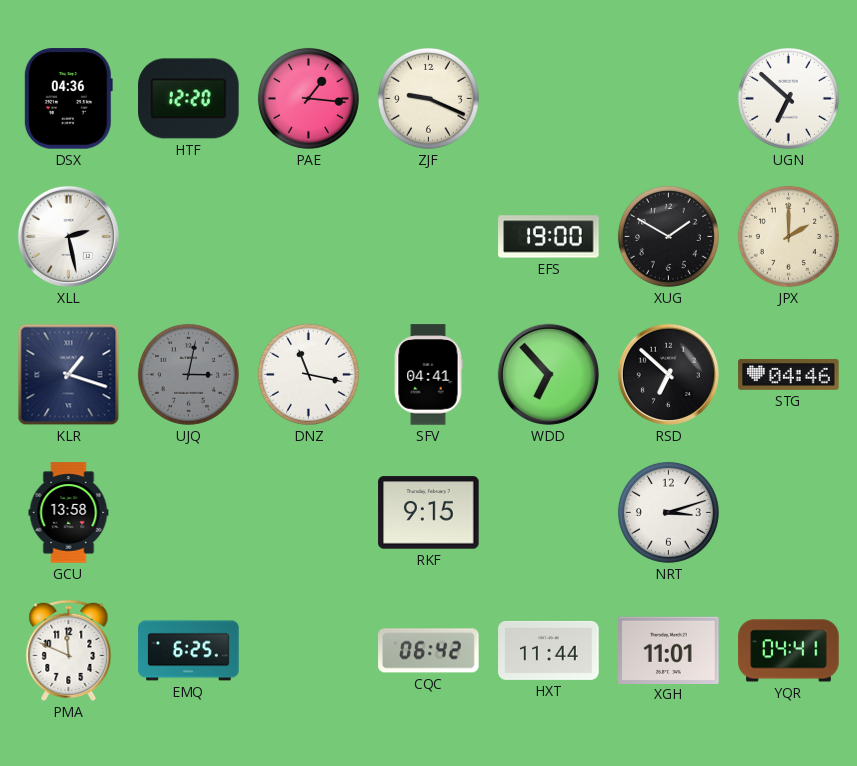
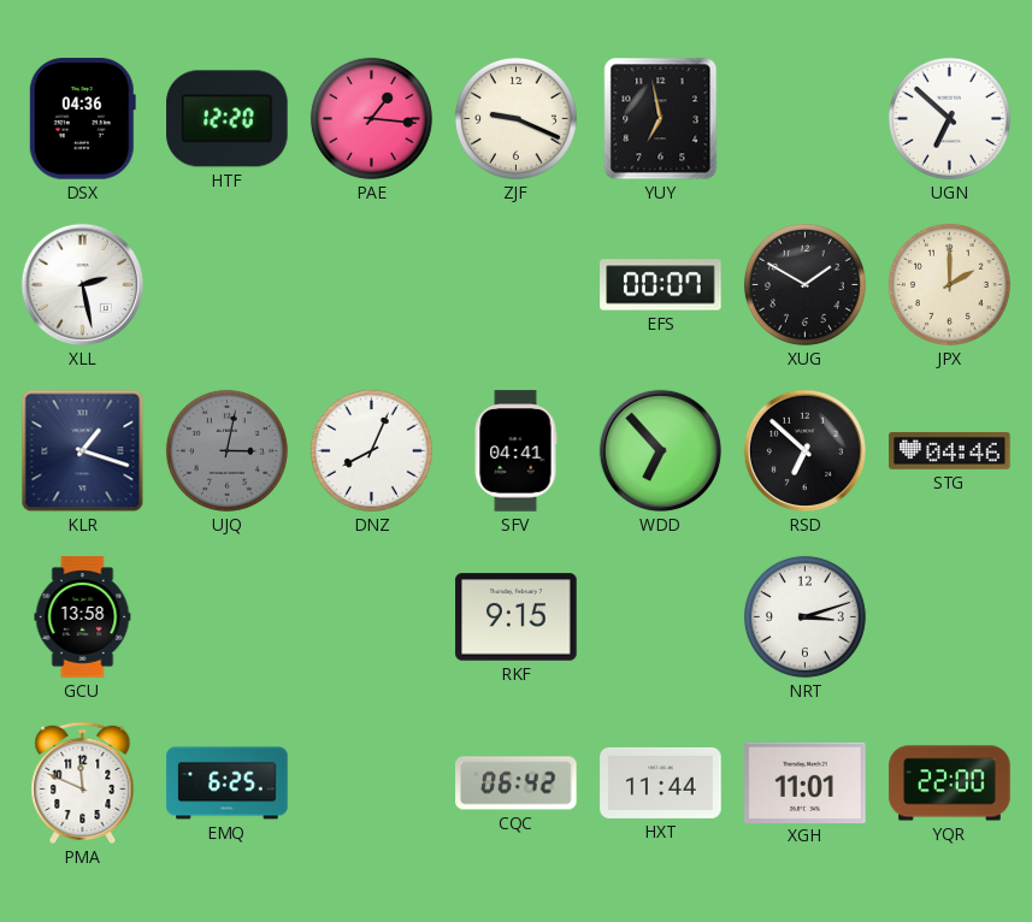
YUY: none -> 6:58
EFS: 19:00 -> 00:07
DNZ: 11:17 -> 8:04
YQR: 04:41 -> 22:00
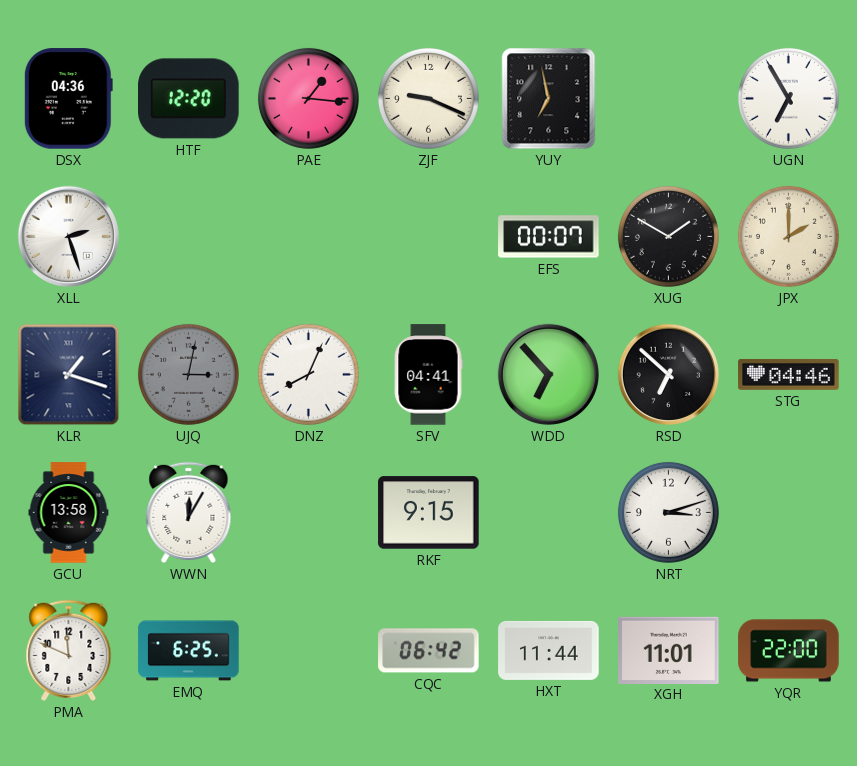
UGN: 6:52 -> 6:55
XLL: 2:28 -> 2:27
WWN: none -> 12:05
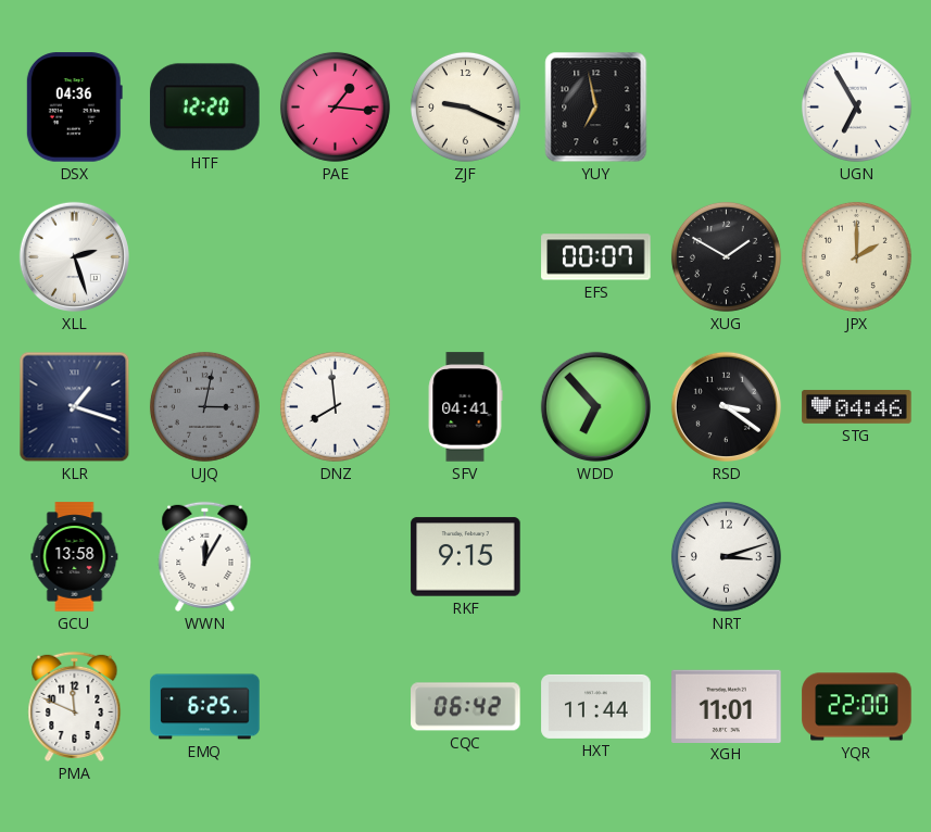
DNZ: 8:04 -> 7:59
RSD: 6:52 -> 3:21
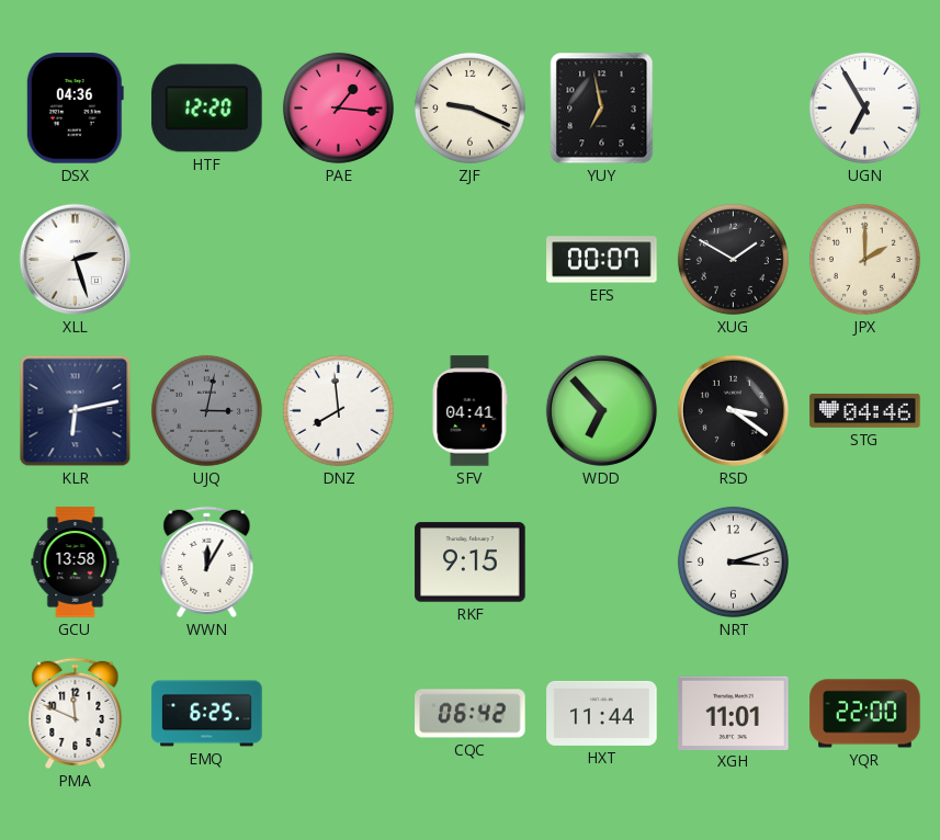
KLR: 1:18 -> 6:13
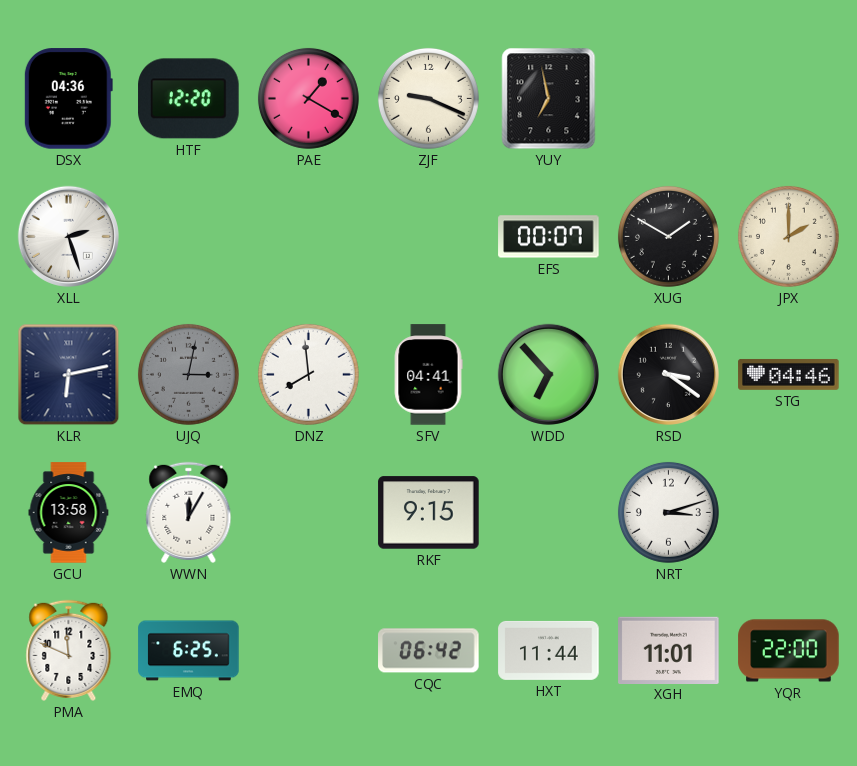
PAE: 1:16 -> 1:20
UGN: 6:55 -> none
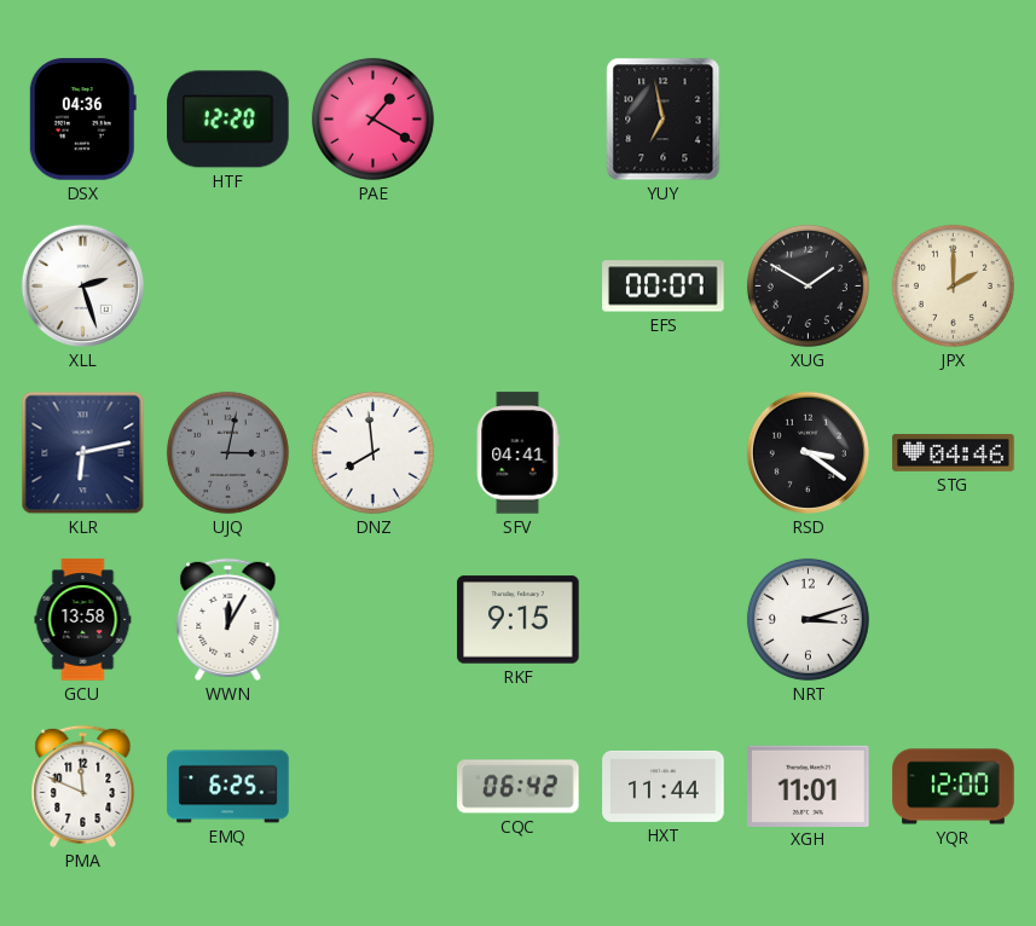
ZJF: 9:19 -> none
WDD: 6:53 -> none
YQR: 22:00 -> 12:00
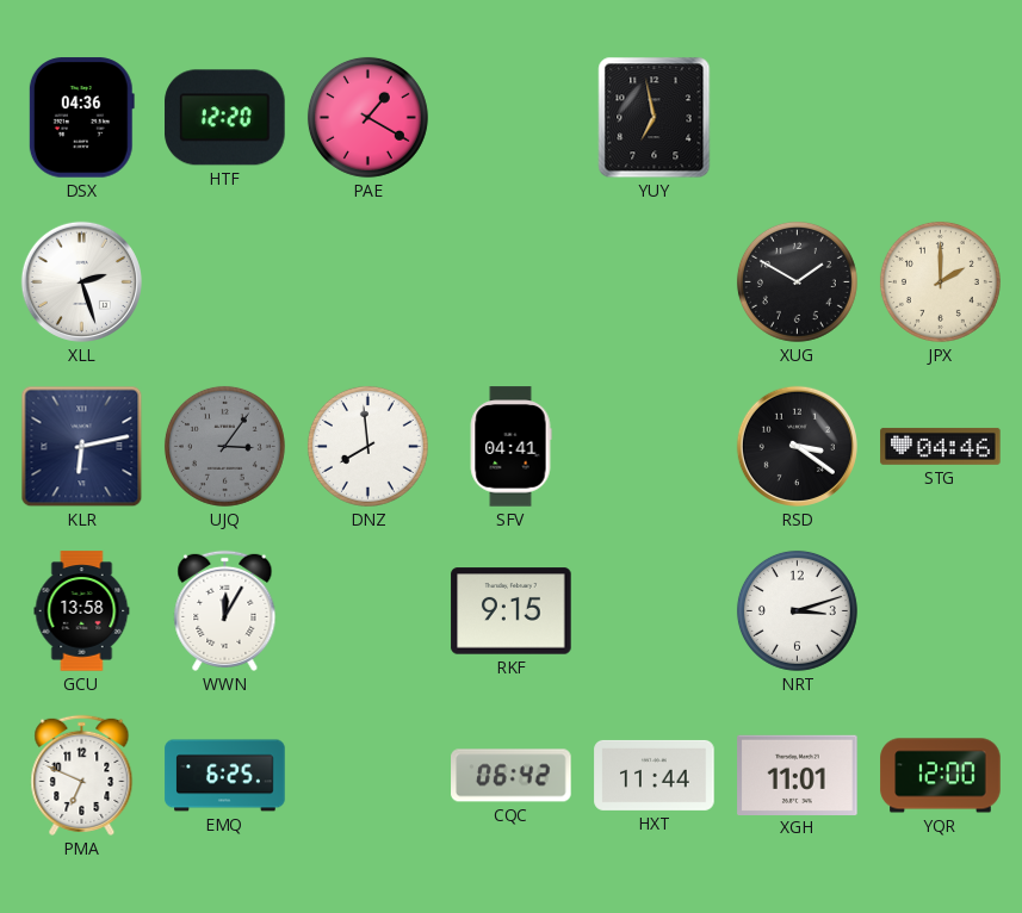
EFS: 00:07 -> none
UJQ: 3:02 -> 3:06
PMA: 11:49 -> 6:49
